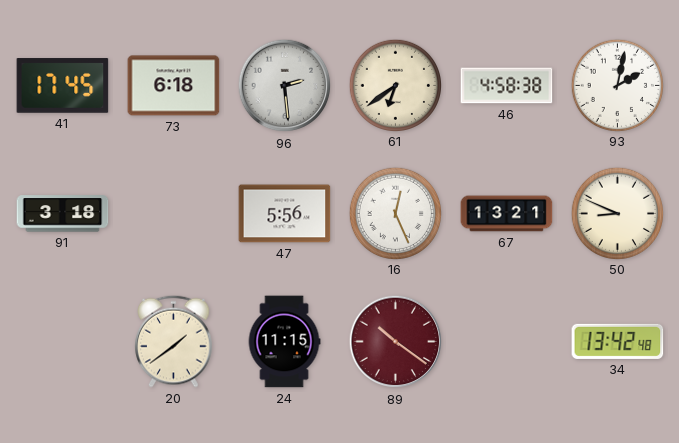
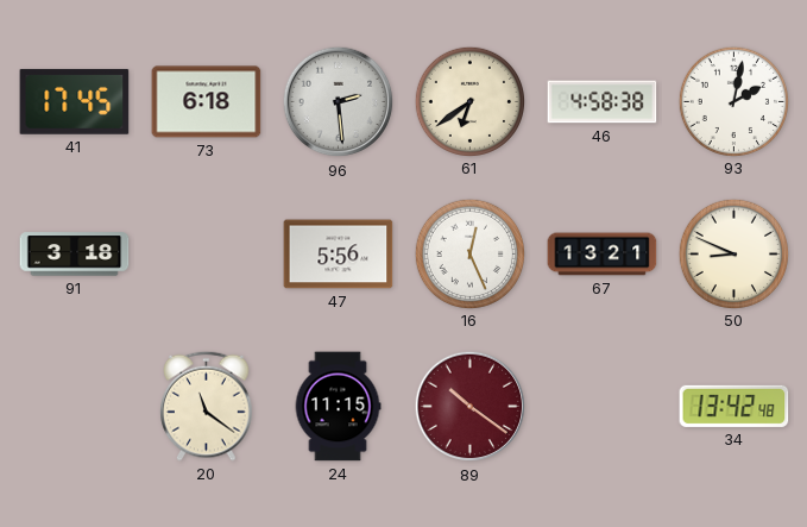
20: 1:39 -> 11:21
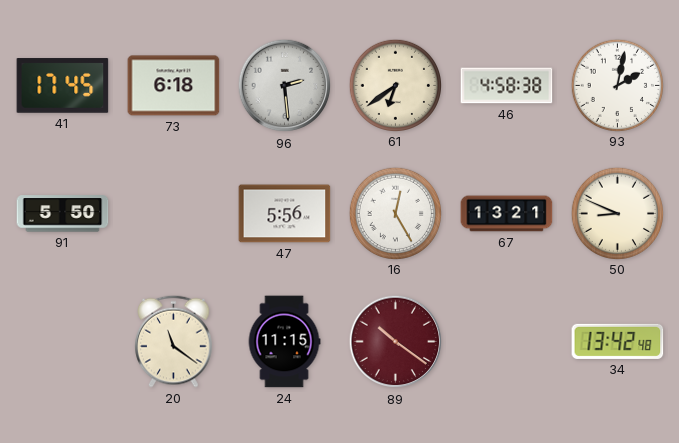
91: 3:18 -> 5:50
16: 12:26 -> 12:25
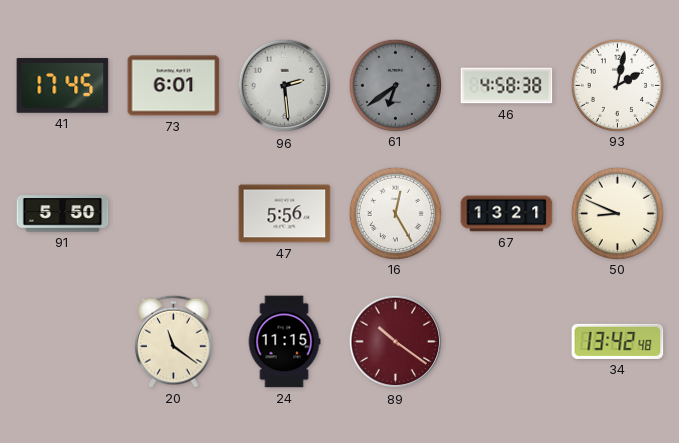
73: 6:18 -> 6:01
61 dial: cream -> grey
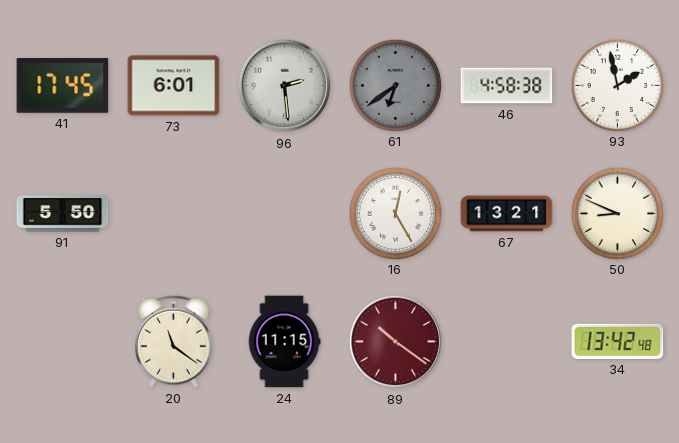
93: 2:02 -> 1:58
47: 5:56 -> none
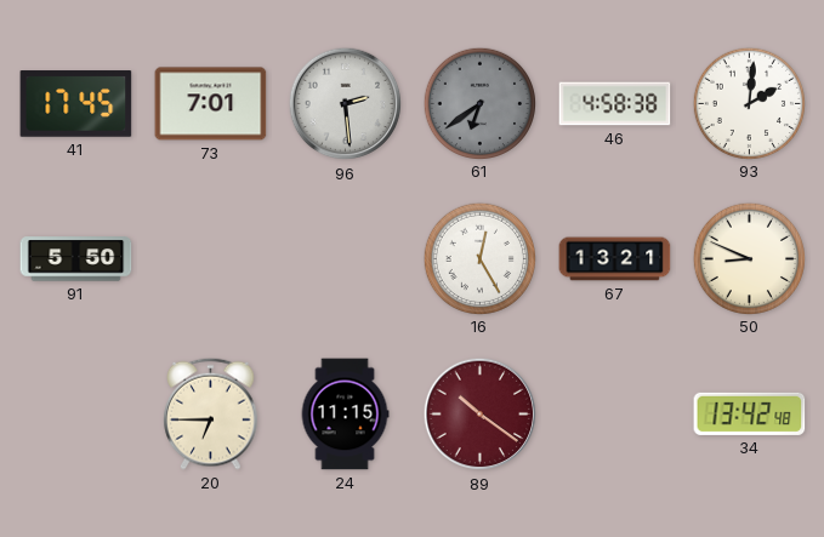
73: 6:01 -> 7:01
93: 1:58 -> 2:01
20: 11:21 -> 6:45
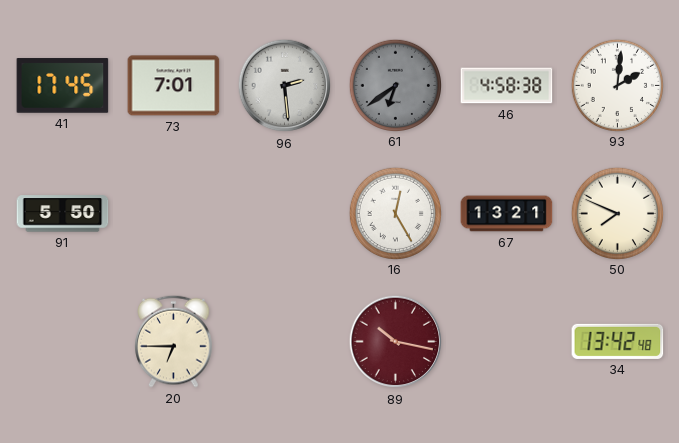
50: 8:49 -> 7:49
24: 11:15 -> none
89: 10:21 -> 10:17
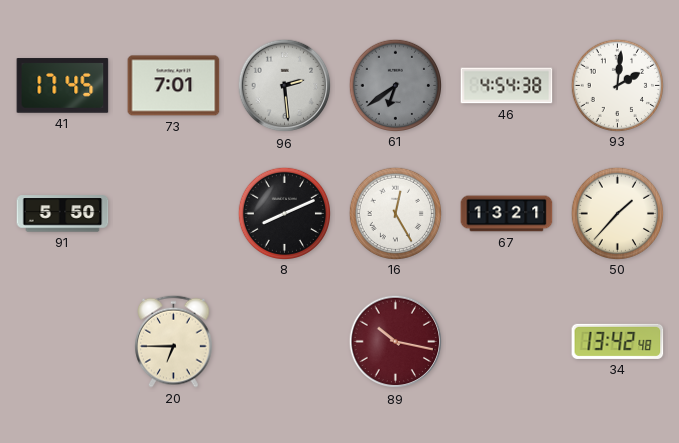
46: 4:58 -> 4:54
8: none -> 8:11
50: 7:49 -> 1:37
